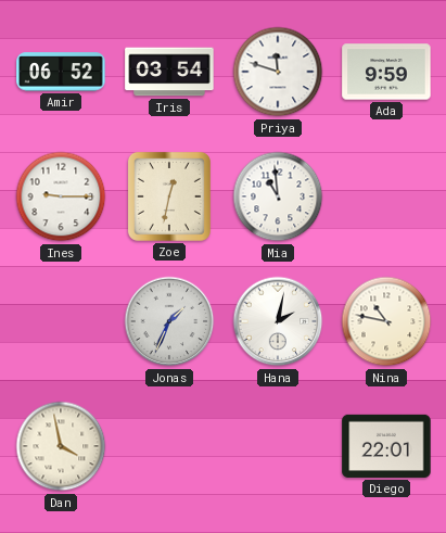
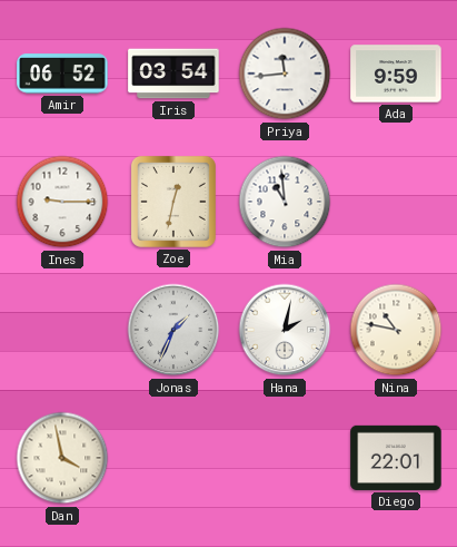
Priya: 11:48 -> 11:44
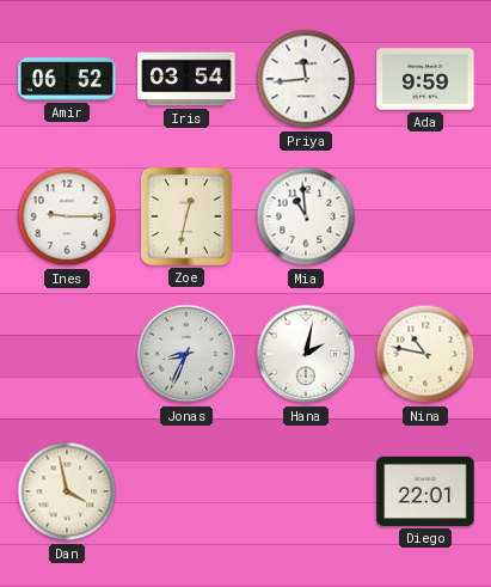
Jonas: 1:34 -> 8:34
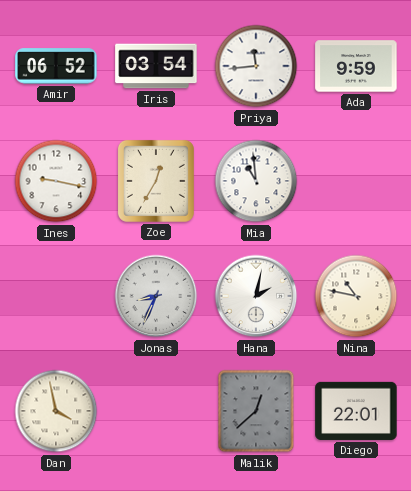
Ines: 9:15 -> 9:17
Zoe: 12:32 -> 12:35
Malik: none -> 12:38
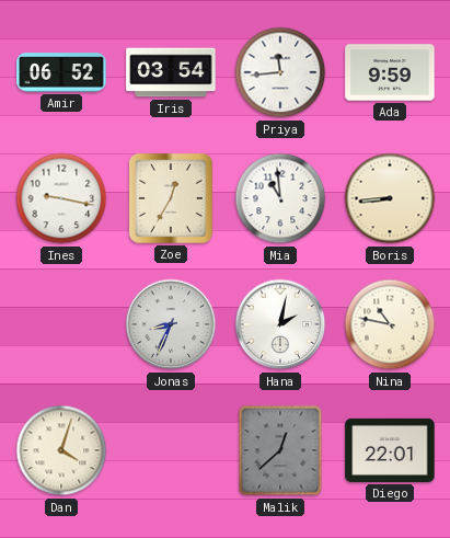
Boris: none -> 8:44
Dan: 3:58 -> 4:03
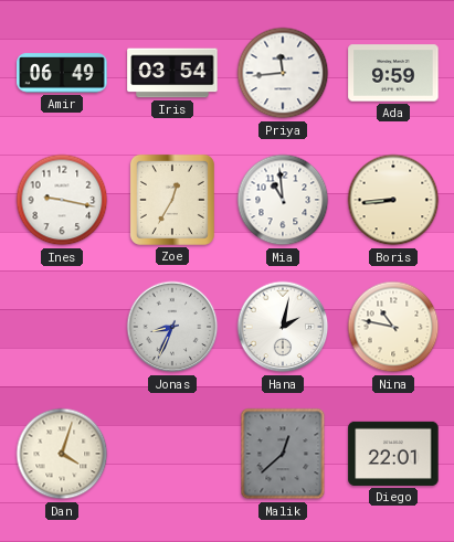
Amir: 06:52 -> 06:49
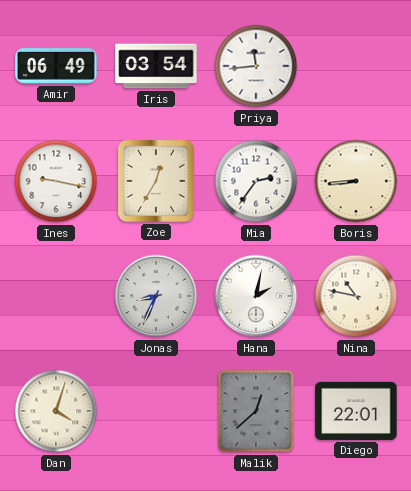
Ada: 9:59 -> none
Mia: 10:59 -> 2:36
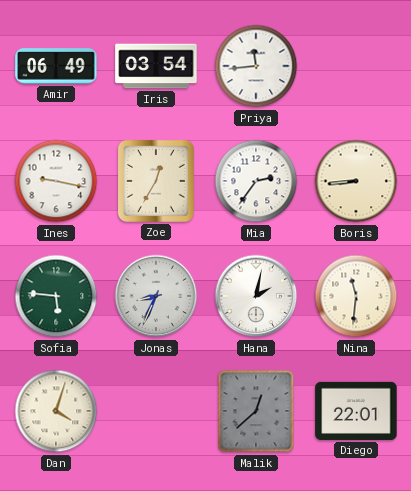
Sofia: none -> 5:46
Nina: 10:47 -> 11:31
